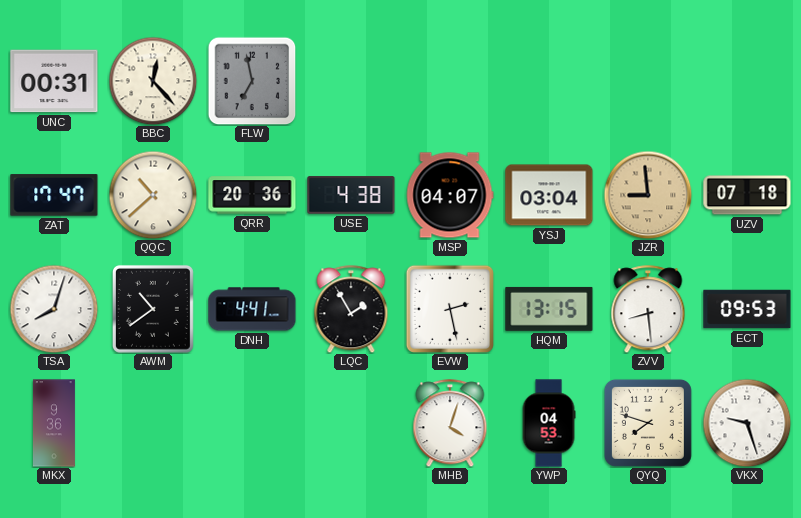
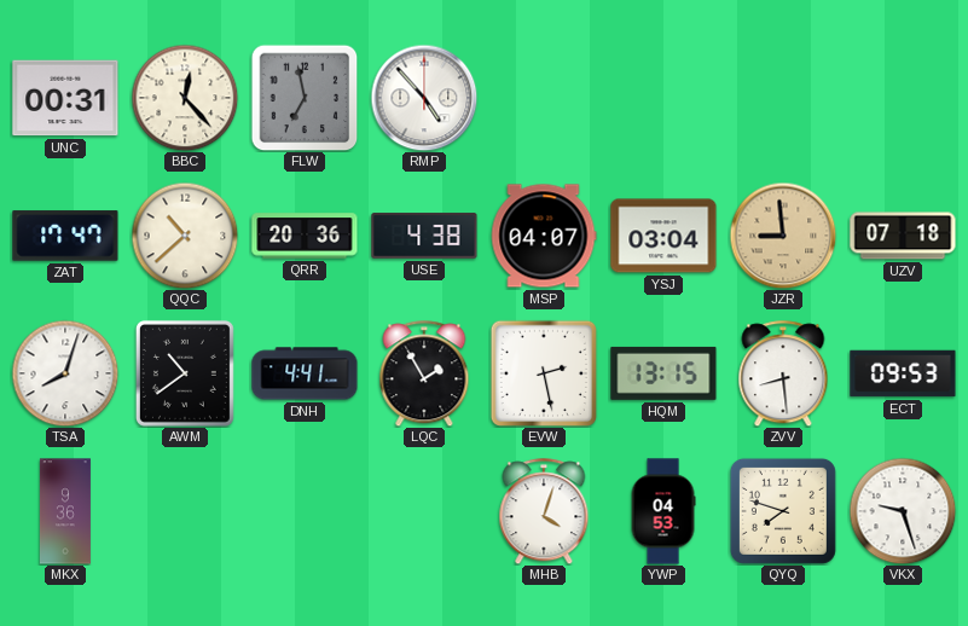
RMP: none -> 4:53
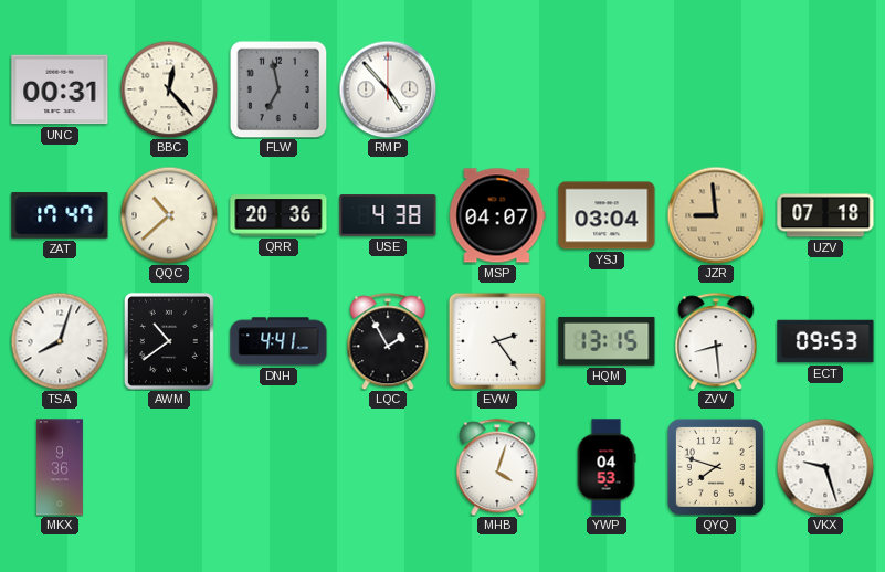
EVW: 2:28 -> 2:24
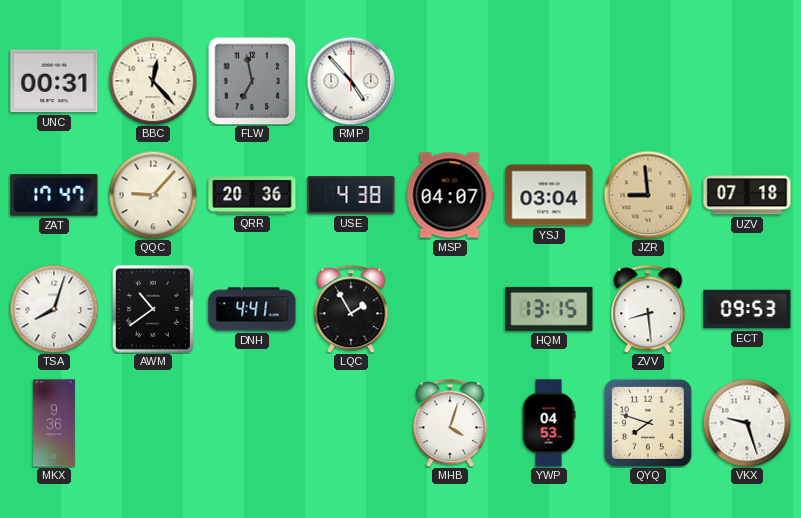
QQC: 10:38 -> 9:07
EVW: 2:24 -> none
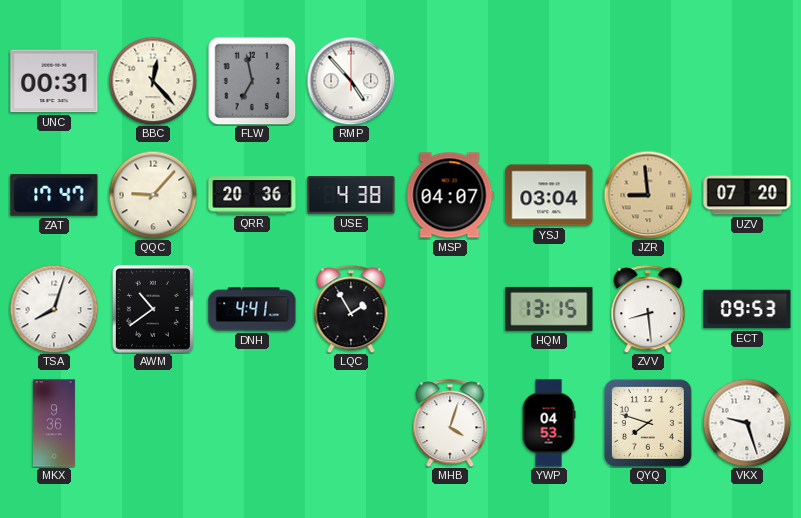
UZV: 07:18 -> 07:20
